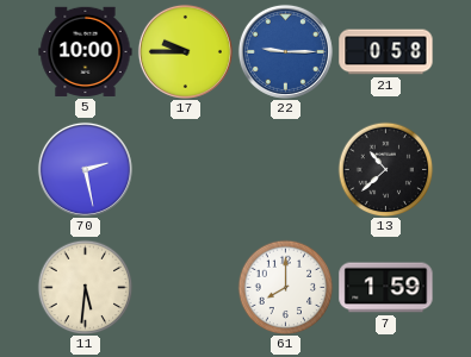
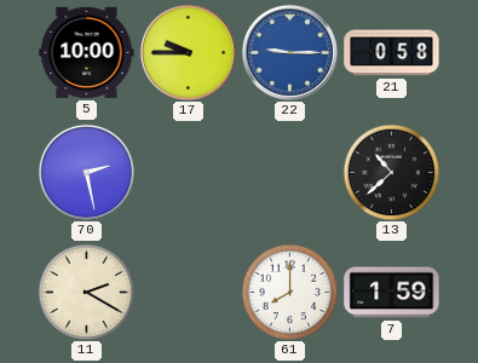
11: 5:31 -> 2:20
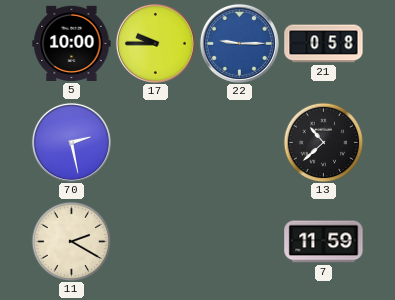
61: 8:00 -> none
7: 1:59 -> 11:59
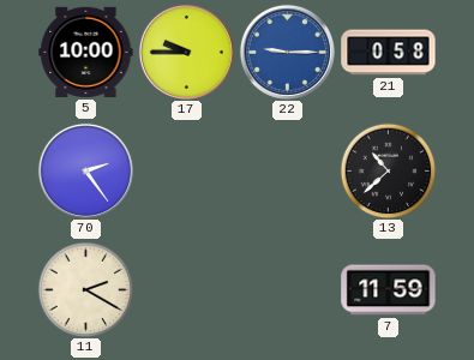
70: 2:28 -> 2:24
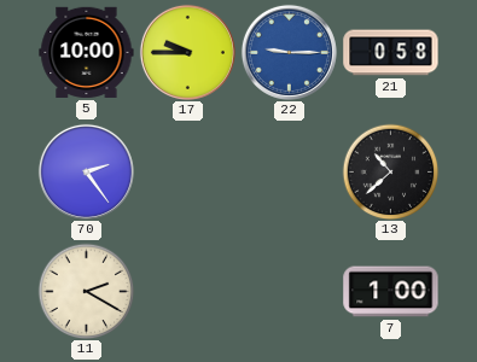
7: 11:59 -> 1:00
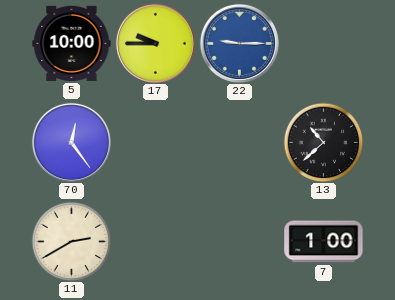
21: 0:58 -> none
70: 2:24 -> 12:24
11: 2:20 -> 2:40
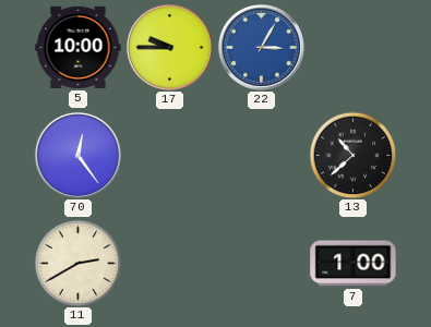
22: 9:15 -> 3:05
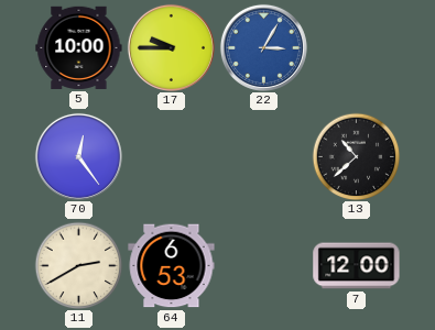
64: none -> 6:53
7: 1:00 -> 12:00
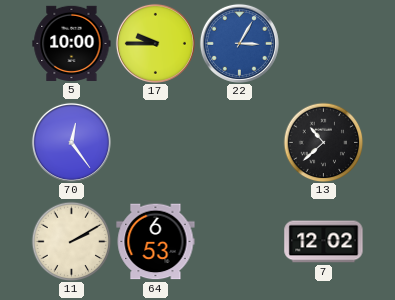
11: 2:40 -> 2:10
7: 12:00 -> 12:02
